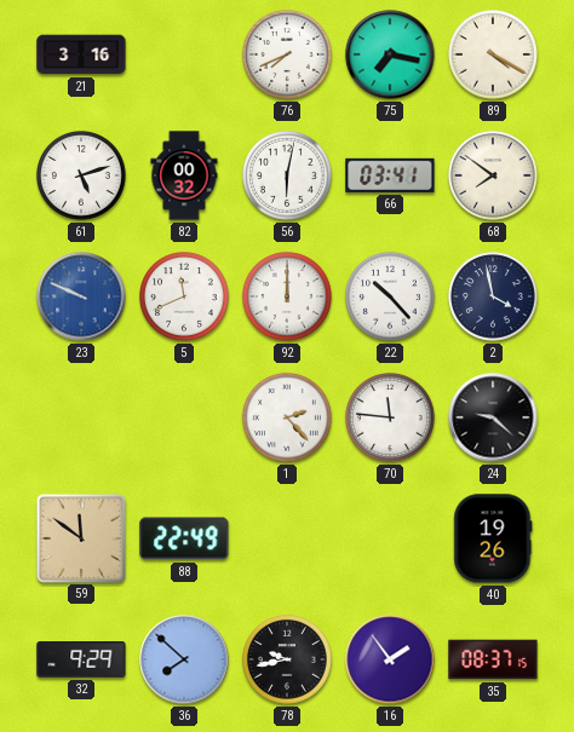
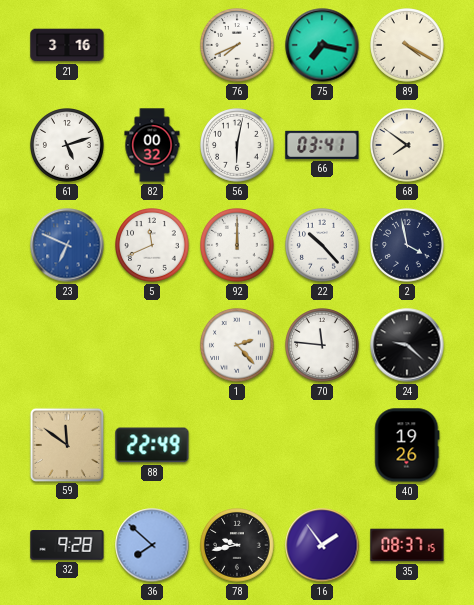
23: 9:49 -> 6:49
32: 9:29 -> 9:28
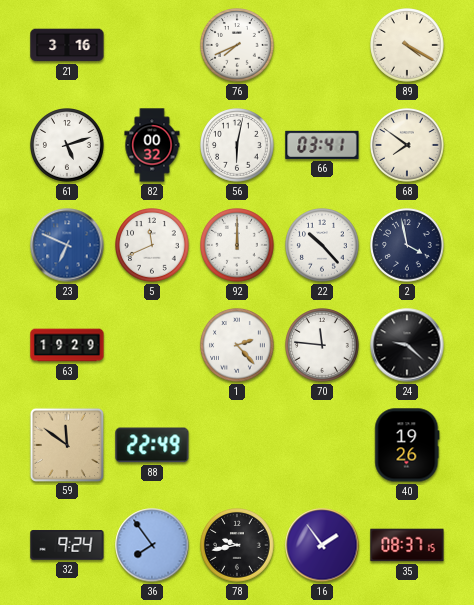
75: 7:17 -> none
63: none -> 19:29
32: 9:28 -> 9:24
36: 7:52 -> 7:54
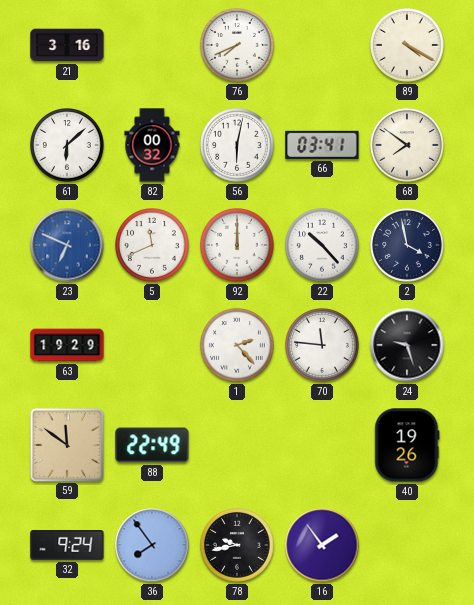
61: 5:12 -> 6:08
24: 9:22 -> 9:27
35: 08:37 -> none
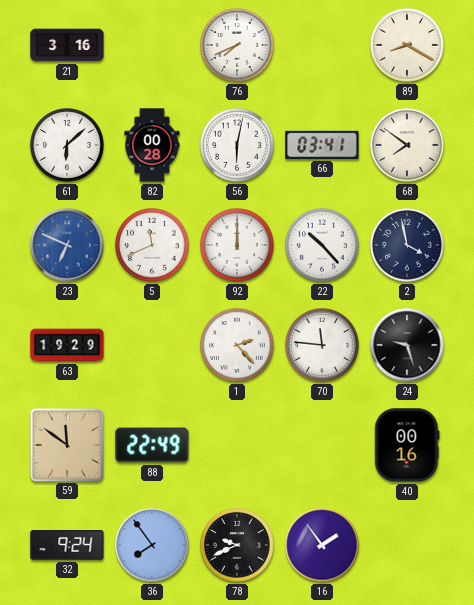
89: 4:20 -> 8:20
82: 00:32 -> 00:28
40: 19:26 -> 00:16
78: 9:43 -> 9:41
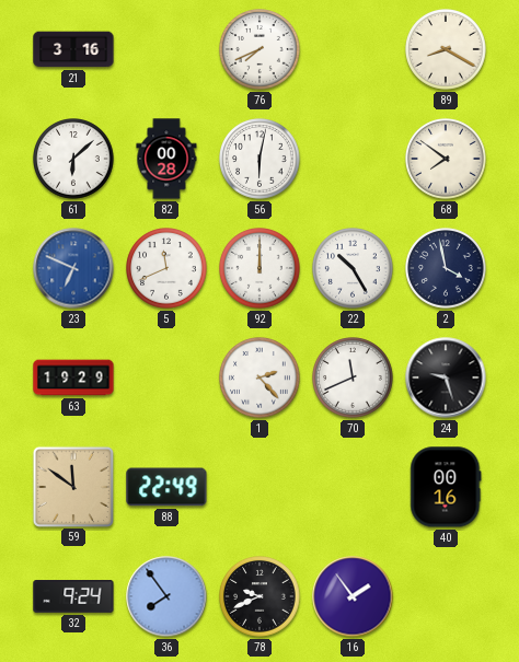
66: 03:41 -> none
22: 10:23 -> 10:25
70: 11:46 -> 11:41
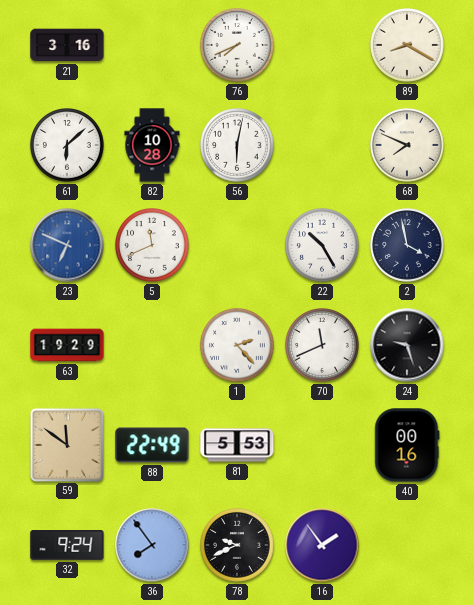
82: 00:28 -> 10:28
68: 7:51 -> 7:49
92: 12:00 -> none
81: none -> 5:53
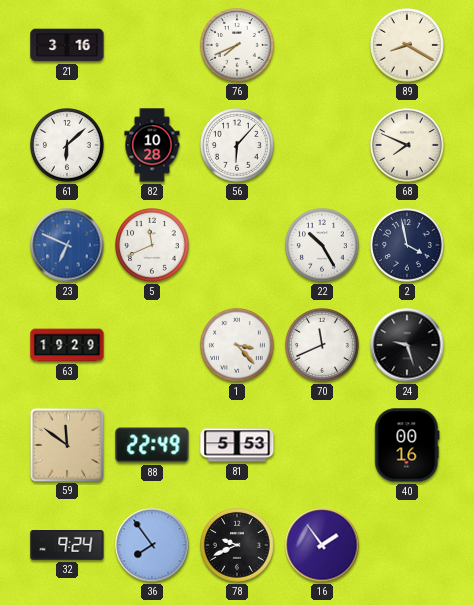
56: 6:02 -> 6:07
1: 2:23 -> 3:23
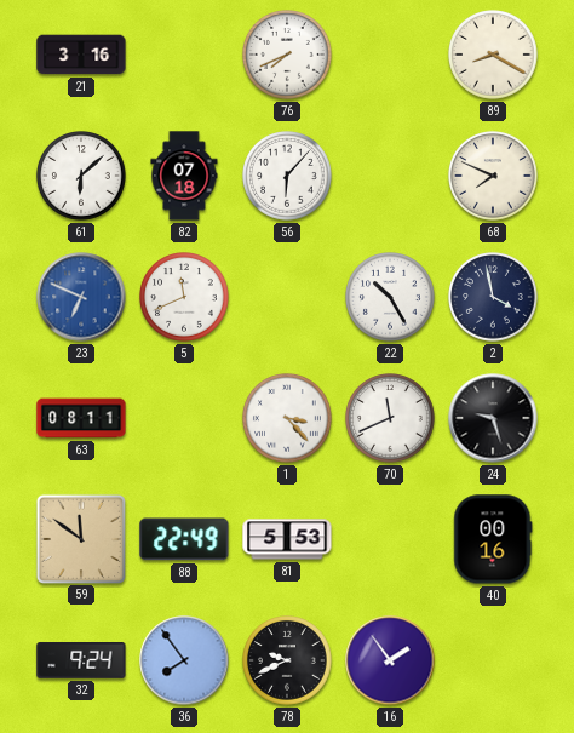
82: 10:28 -> 07:18
63: 19:29 -> 08:11
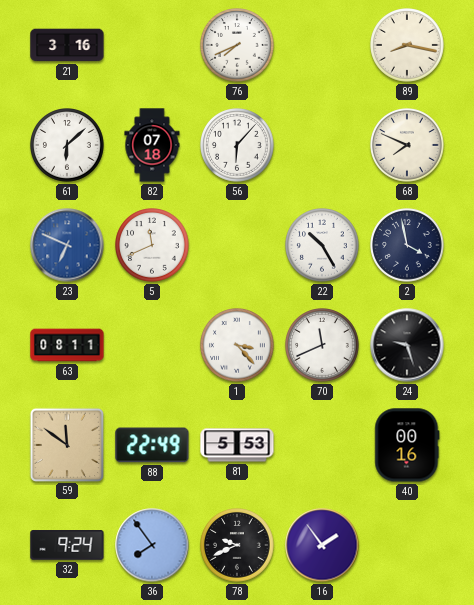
89: 8:20 -> 8:17
